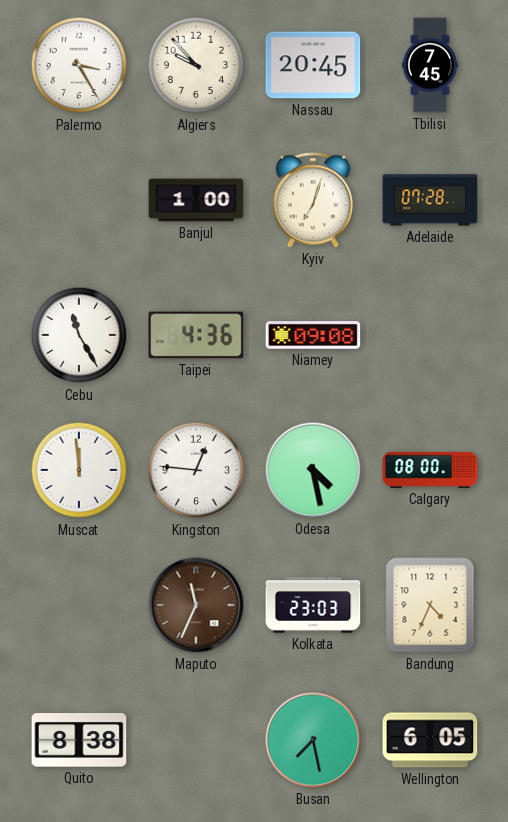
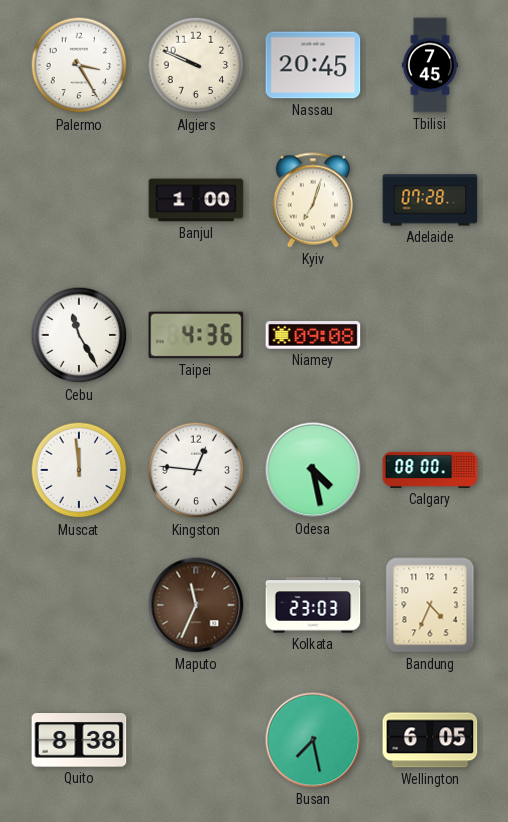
Algiers: 9:53 -> 9:49
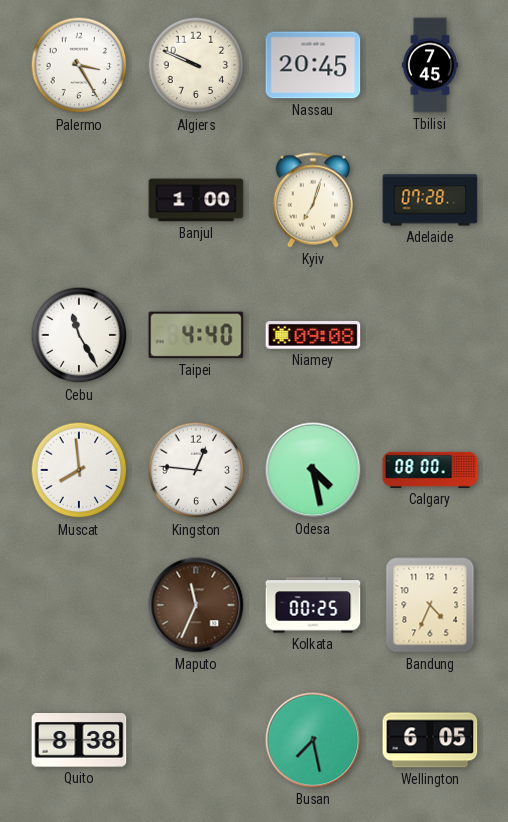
Taipei: 4:36 -> 4:40
Muscat: 11:59 -> 7:59
Kolkata: 23:03 -> 00:25
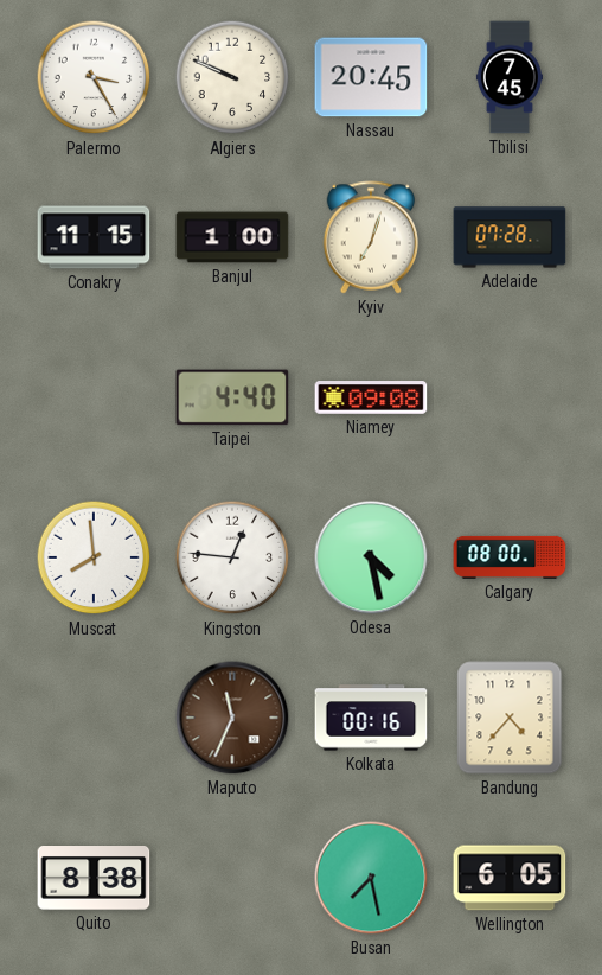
Conakry: none -> 11:15
Cebu: 11:25 -> none
Kolkata: 00:25 -> 00:16
Bandung: 4:34 -> 4:37
